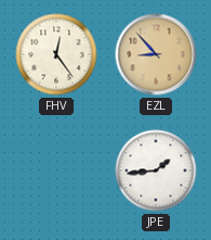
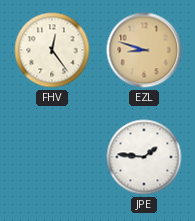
EZL: 8:53 -> 8:48
JPE: 1:44 -> 1:46
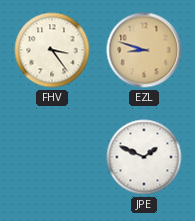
FHV: 12:24 -> 3:24
JPE: 1:46 -> 1:49
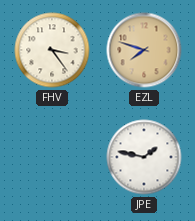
EZL: 8:48 -> 7:48
JPE: 1:49 -> 1:47
